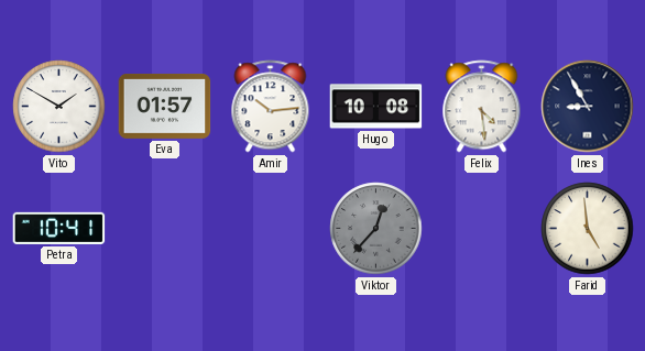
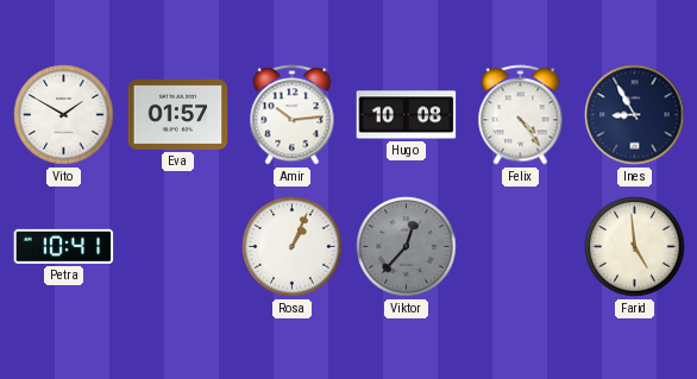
Felix: 4:29 -> 4:24
Rosa: none -> 1:04
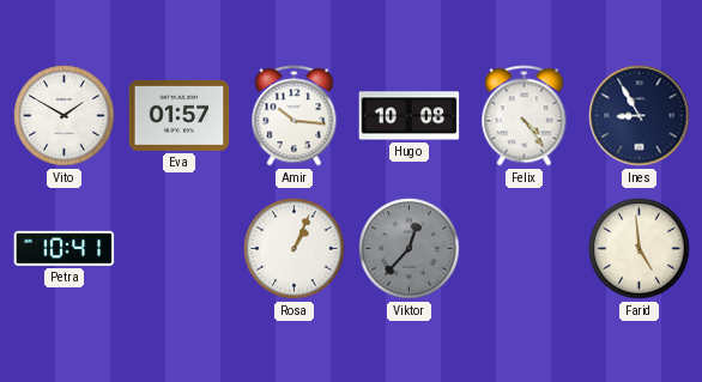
Amir: 10:14 -> 10:16
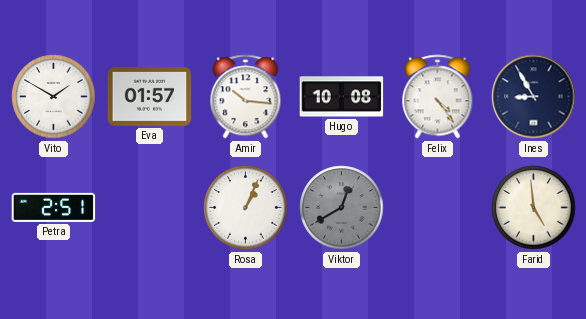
Petra: 10:41 -> 2:51
Viktor: 12:37 -> 12:40
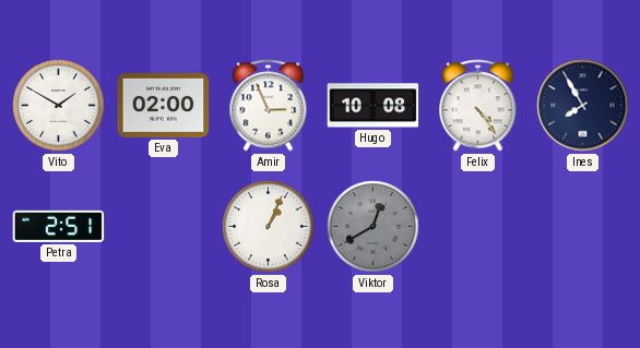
Eva: 01:57 -> 02:00
Amir: 10:16 -> 2:56
Ines: 8:55 -> 7:55
Farid: 4:59 -> none
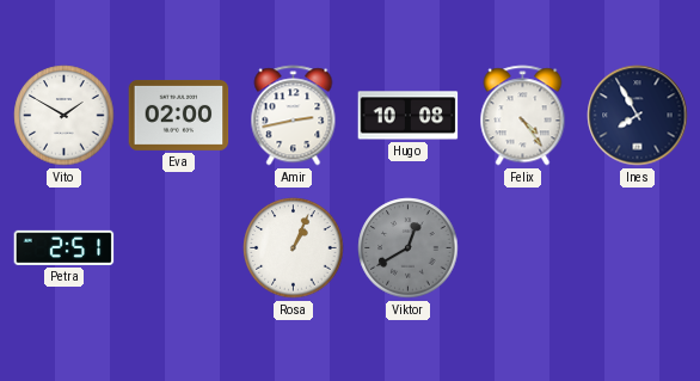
Amir: 2:56 -> 2:43
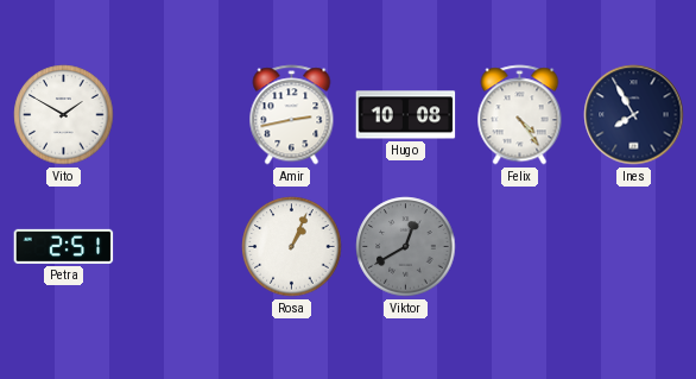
Eva: 02:00 -> none
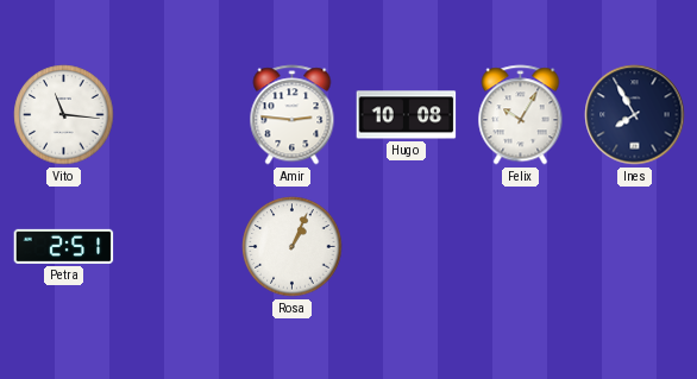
Vito: 1:50 -> 11:16
Amir: 2:43 -> 2:46
Felix: 4:24 -> 10:05
Viktor: 12:40 -> none
